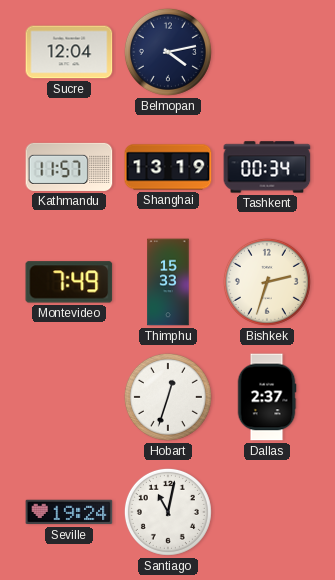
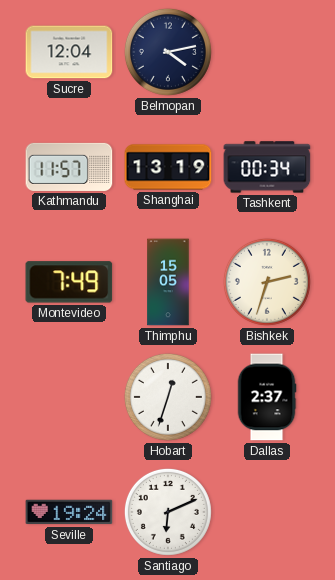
Thimphu: 15:33 -> 15:05
Santiago: 11:02 -> 6:11
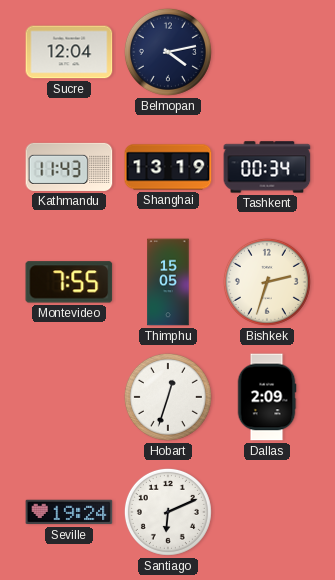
Kathmandu: 11:57 -> 11:43
Montevideo: 7:49 -> 7:55
Dallas: 2:37 -> 2:09
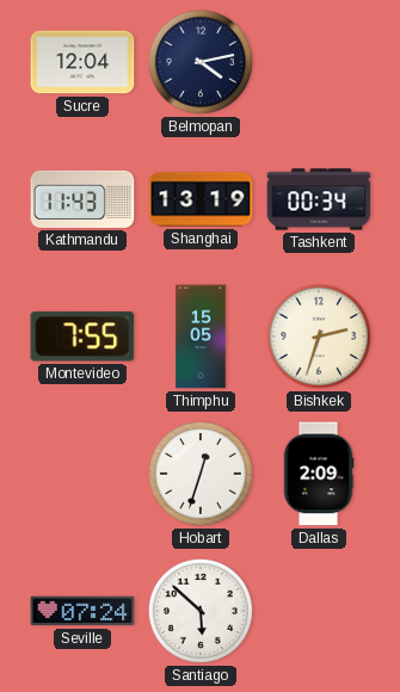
Seville: 19:24 -> 07:24
Santiago: 6:11 -> 5:52
